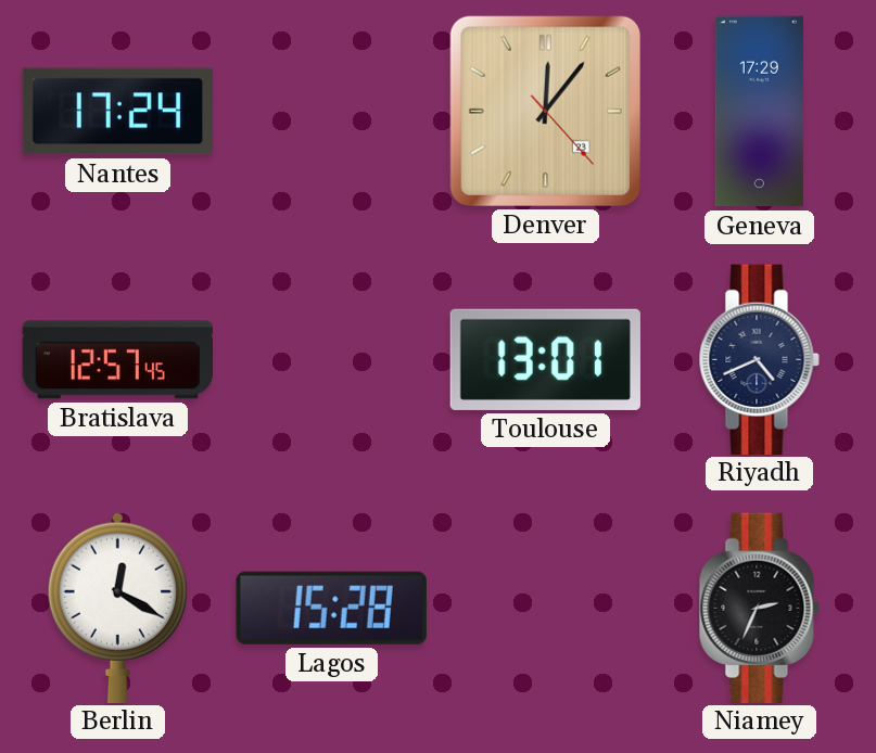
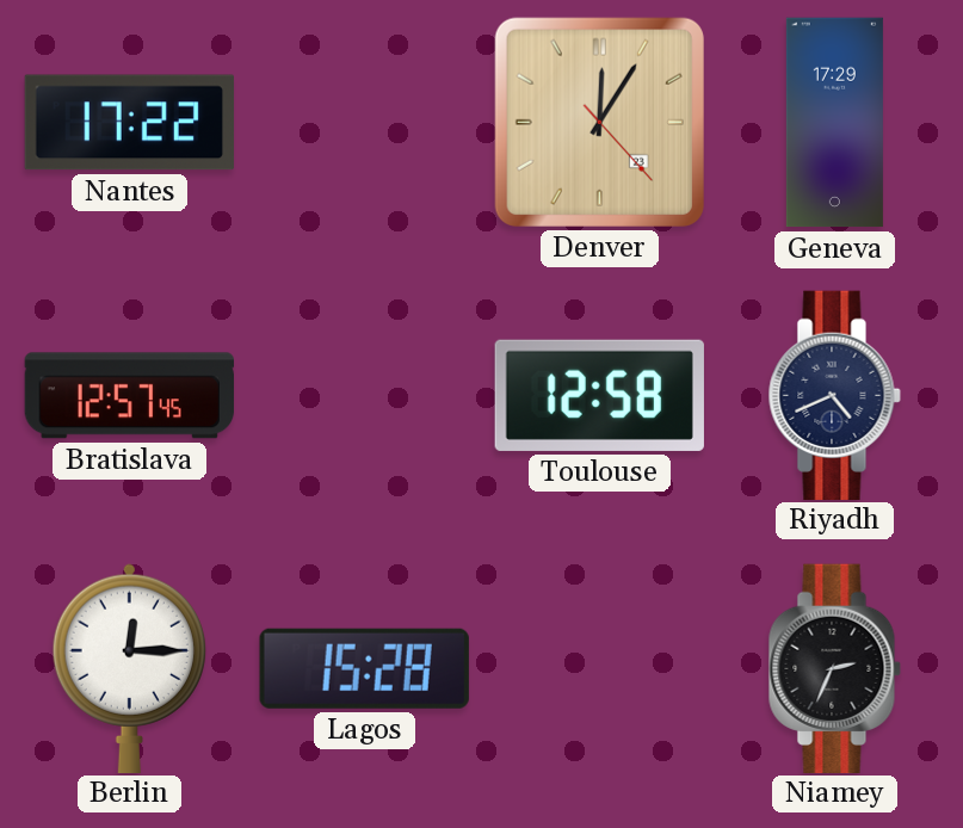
Nantes: 17:24 -> 17:22
Denver: 12:06 -> 12:05
Toulouse: 13:01 -> 12:58
Berlin: 12:20 -> 12:15
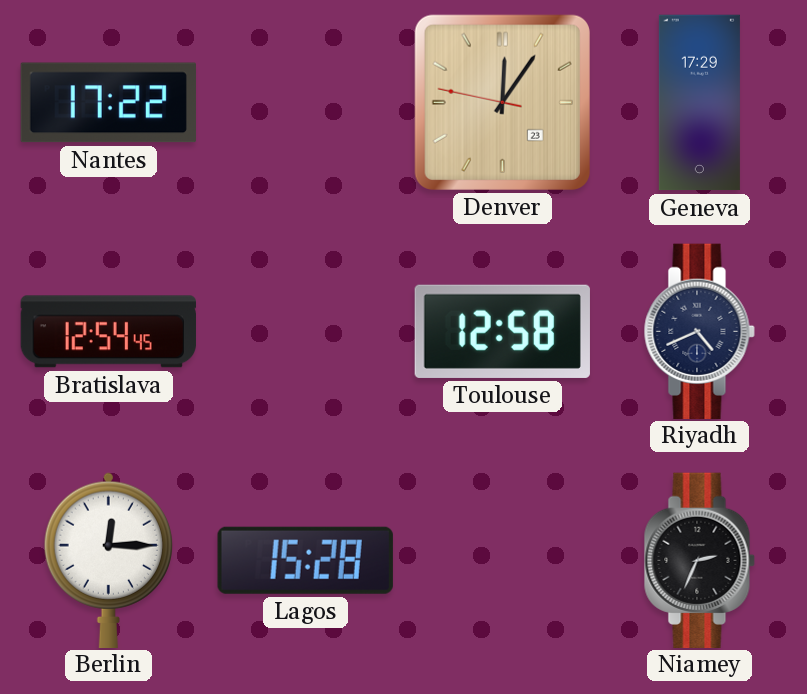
Denver: 12:05:23 -> 12:05:47
Bratislava: 12:57 -> 12:54
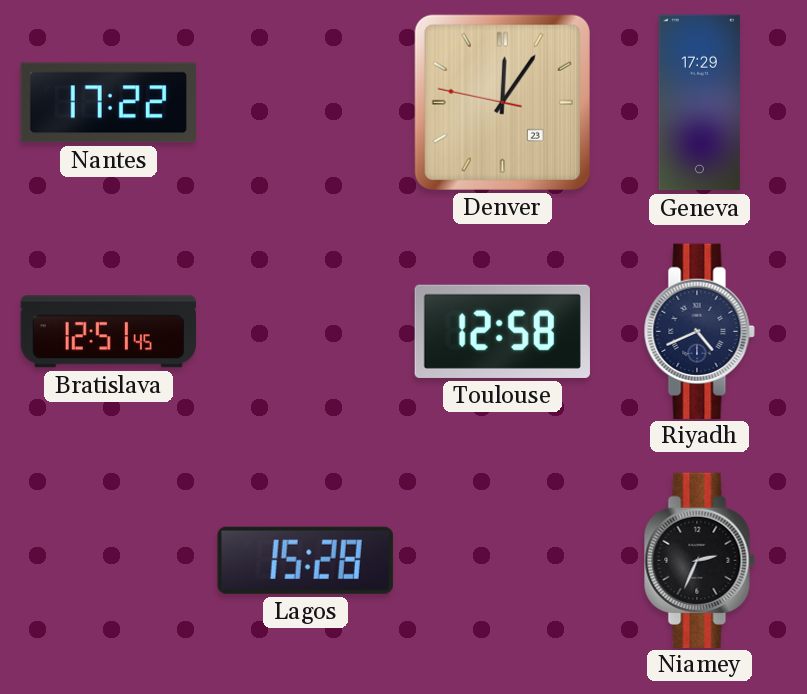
Bratislava: 12:54 -> 12:51
Berlin: 12:15 -> none
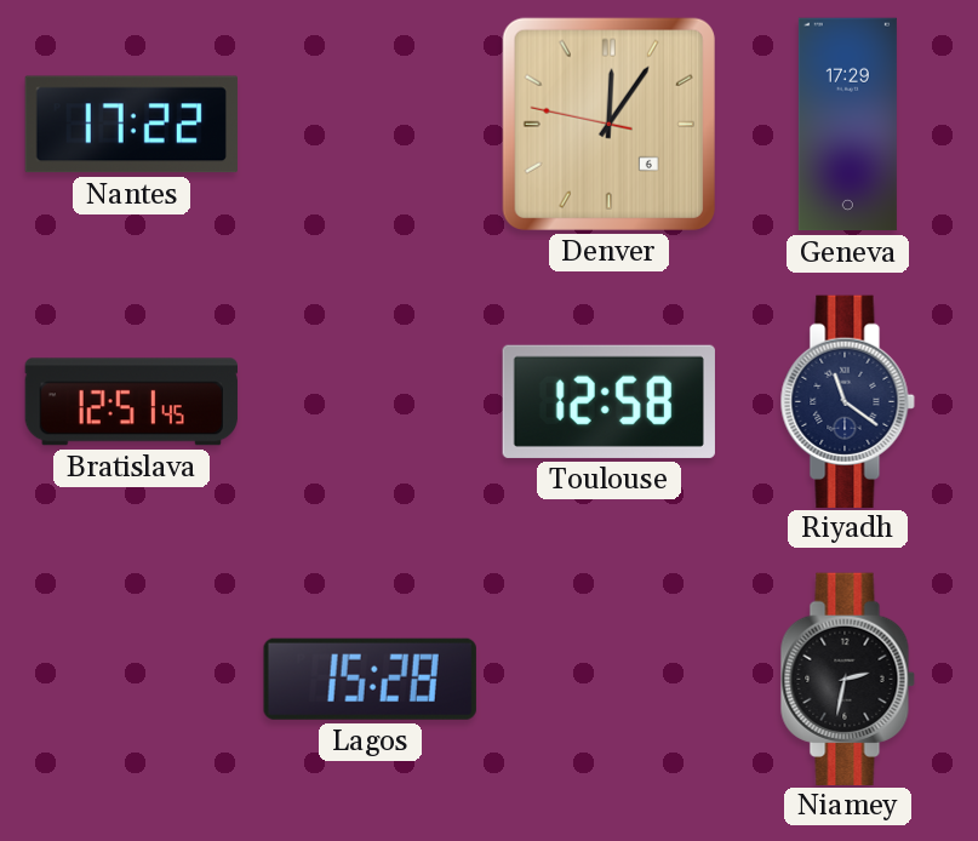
Denver date: 23 -> 6
Riyadh: 4:41 -> 11:21
Niamey: 2:34 -> 2:32
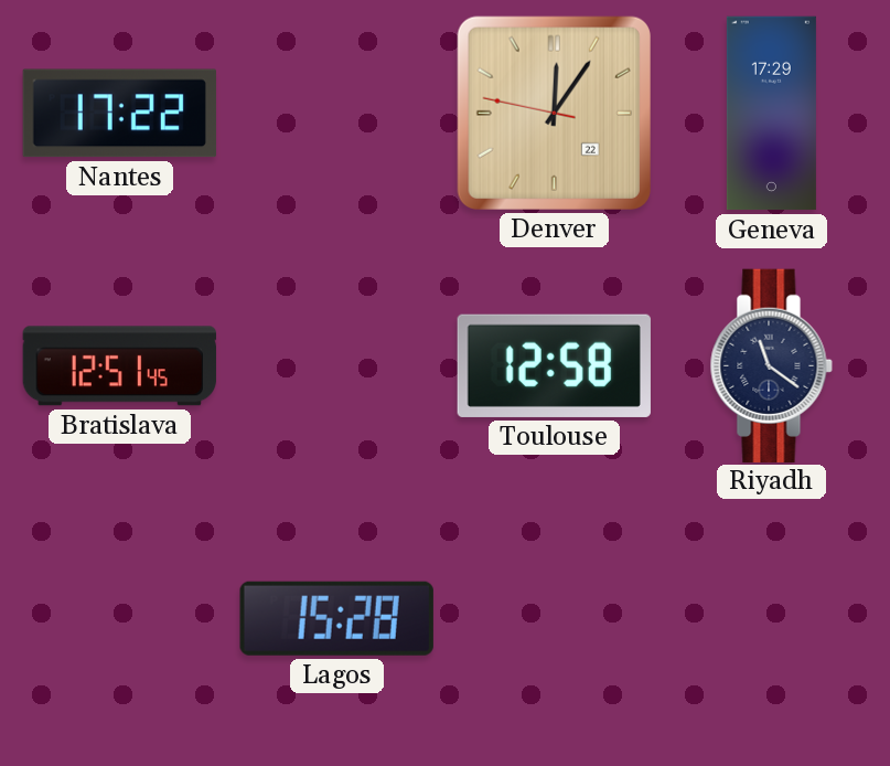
Denver date: 6 -> 22
Niamey: 2:32 -> none
